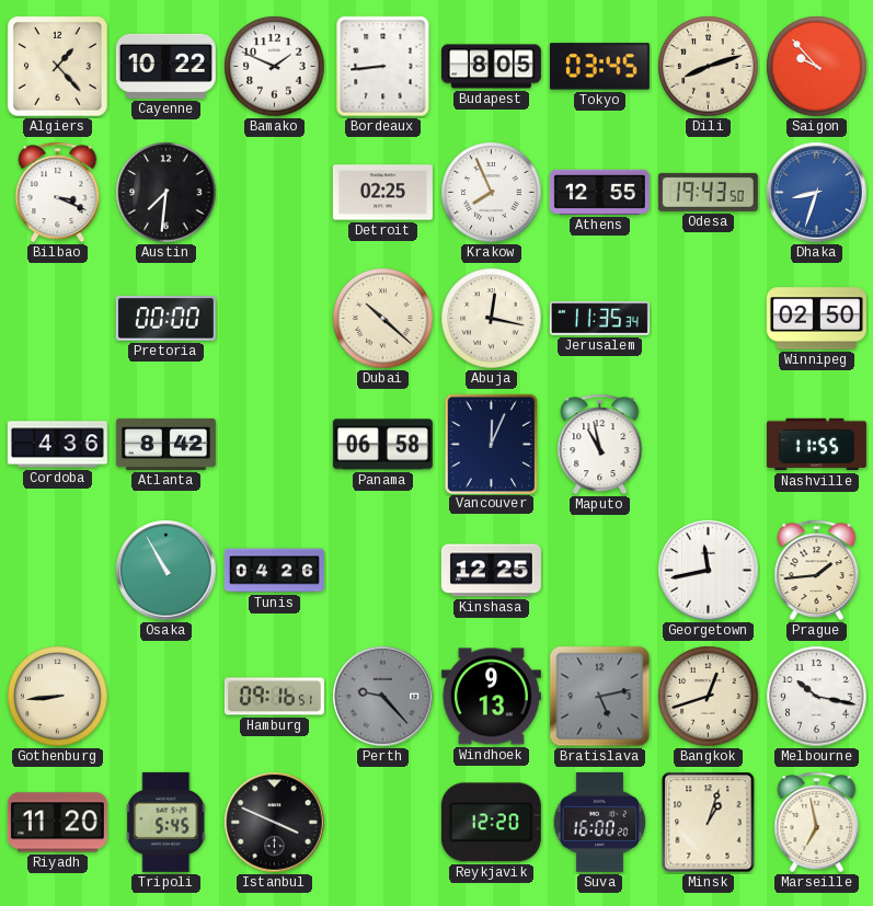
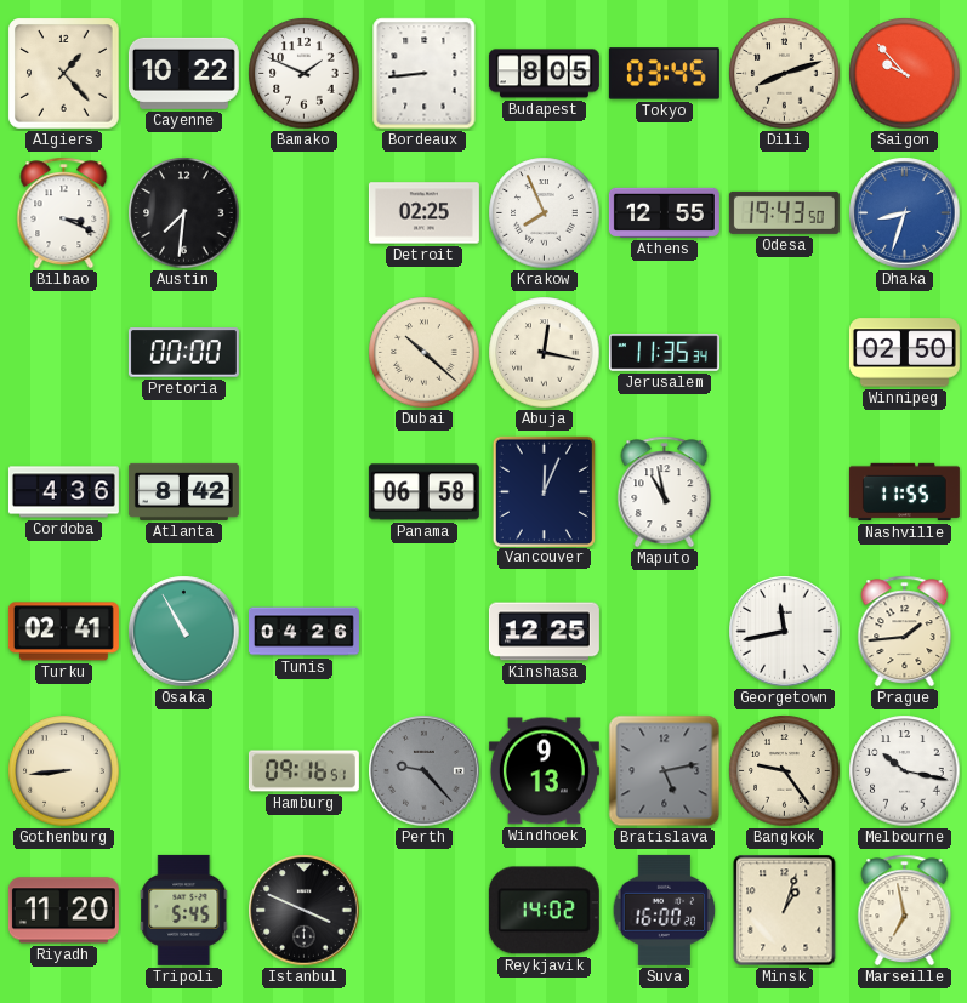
Turku: none -> 02:41
Bangkok: 12:42 -> 9:24
Reykjavik: 12:20 -> 14:02
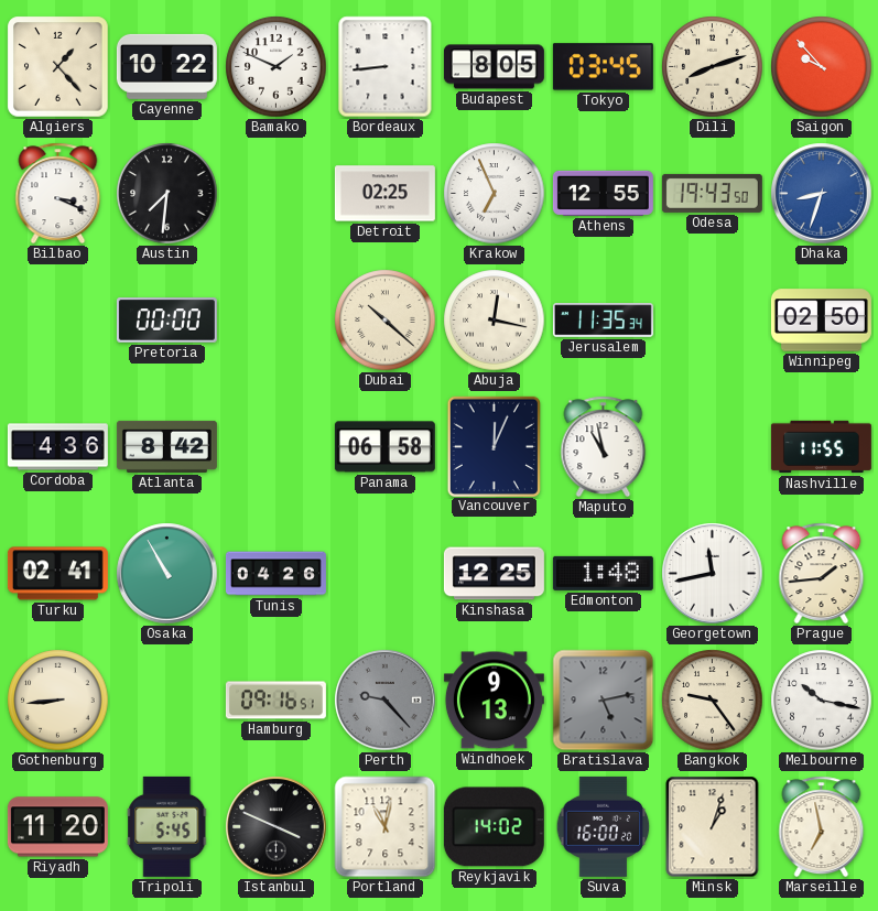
Krakow: 7:56 -> 6:56
Edmonton: none -> 1:48
Portland: none -> 11:02
